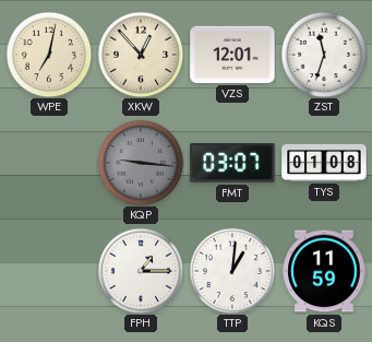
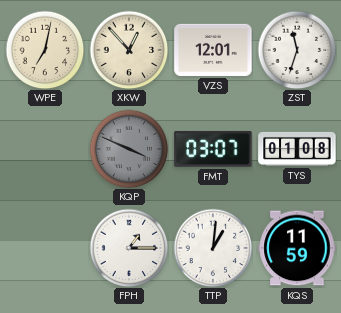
KQP: 9:16 -> 3:49
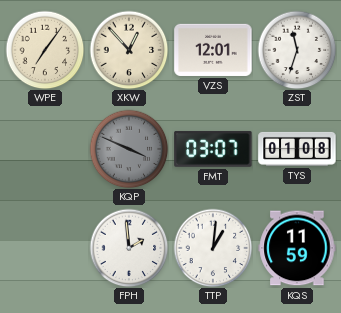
WPE: 7:02 -> 7:06
FPH: 1:15 -> 1:59
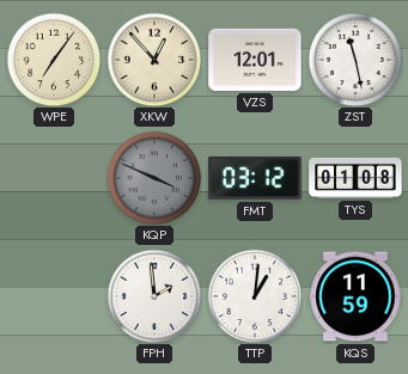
ZST: 11:33 -> 11:28
FMT: 03:07 -> 03:12
